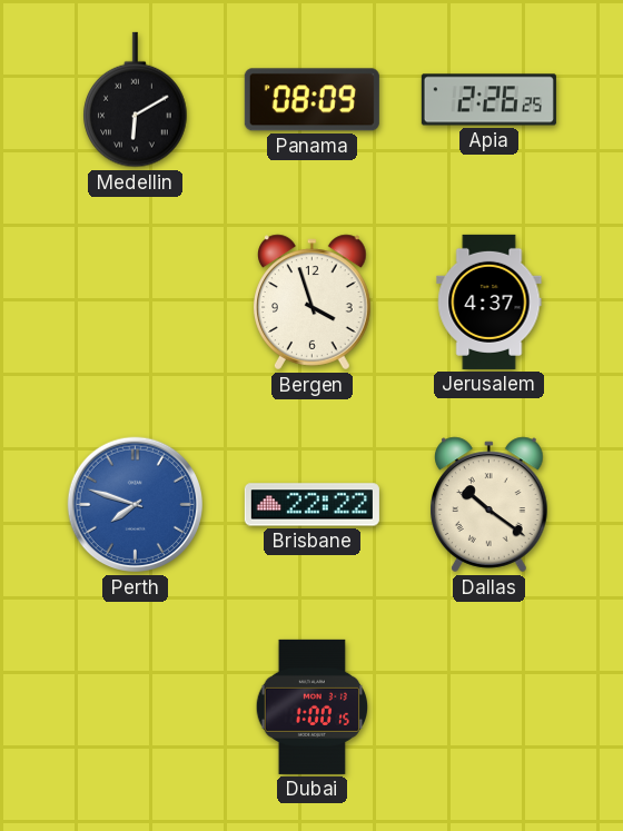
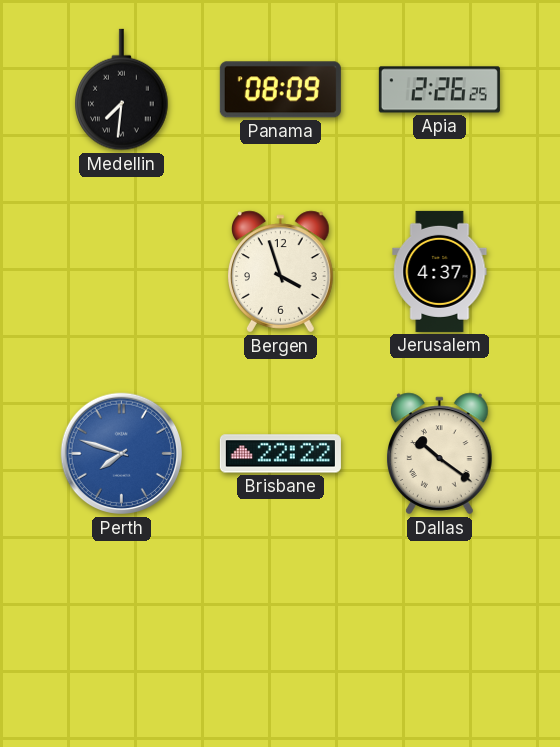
Medellin: 6:10 -> 7:31
Dubai: 1:00 -> none
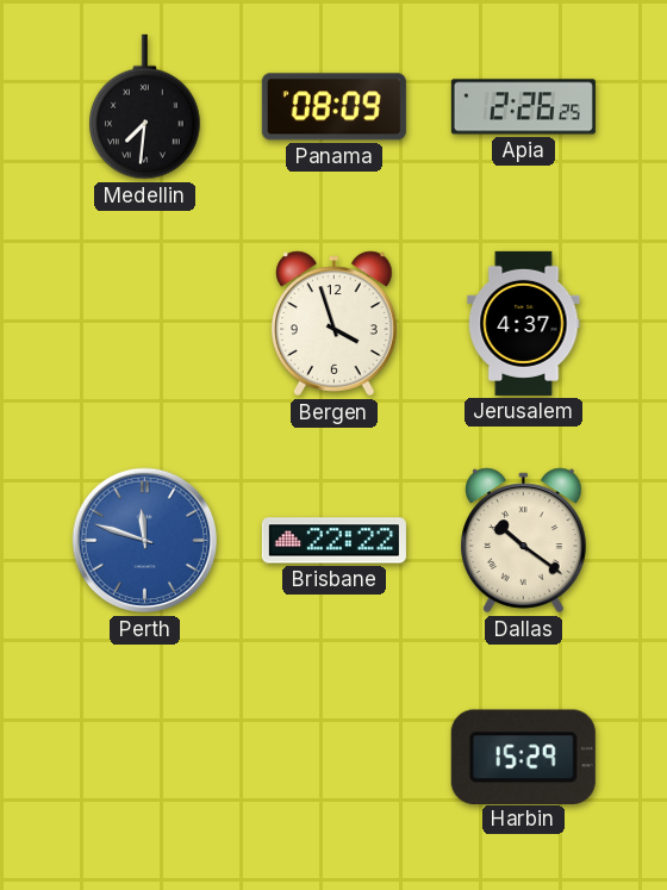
Perth: 7:48 -> 11:48
Harbin: none -> 15:29
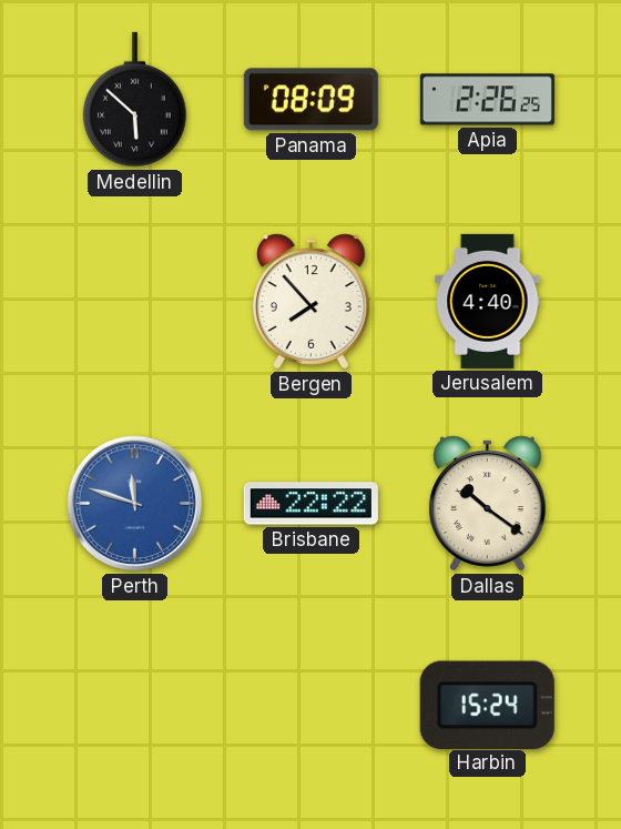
Medellin: 7:31 -> 5:52
Bergen: 3:57 -> 7:53
Jerusalem: 4:37 -> 4:40
Harbin: 15:29 -> 15:24
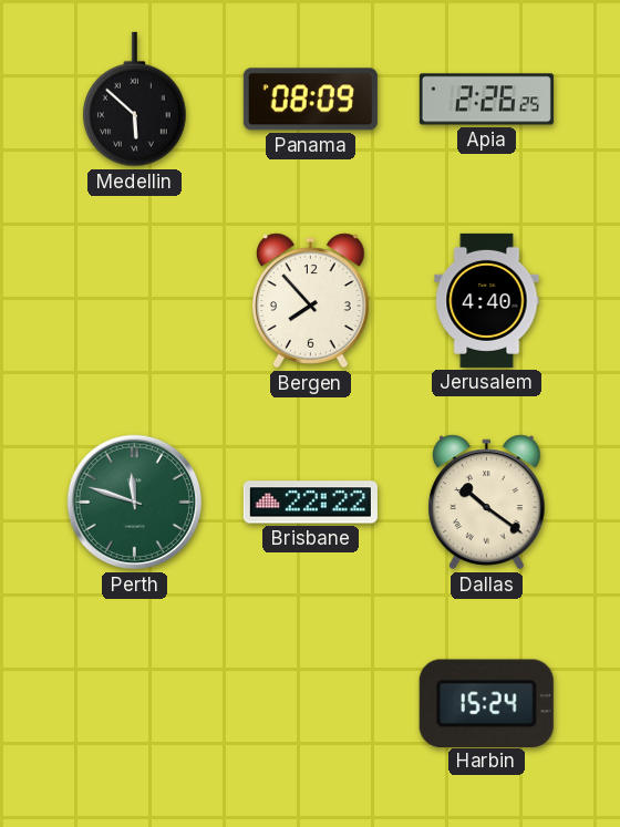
Perth dial: blue -> green
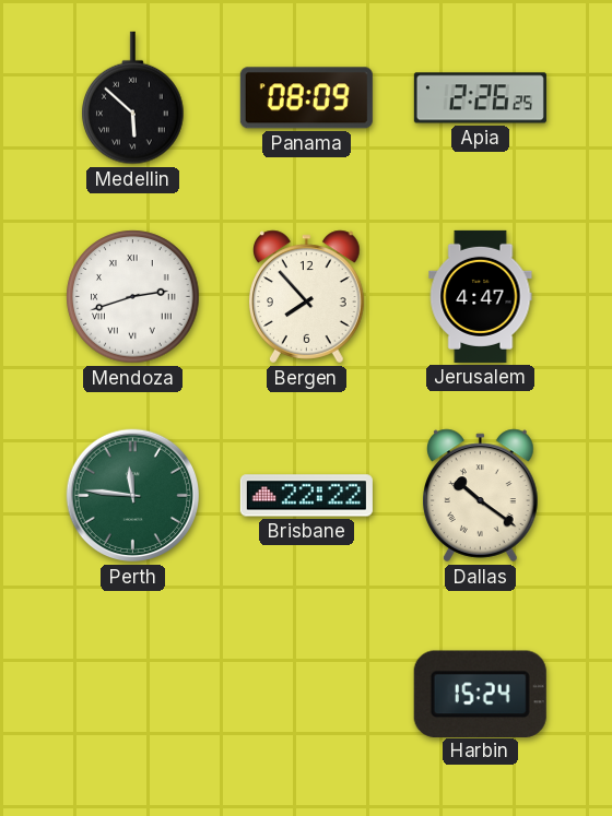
Mendoza: none -> 2:42
Jerusalem: 4:40 -> 4:47
Perth: 11:48 -> 11:46
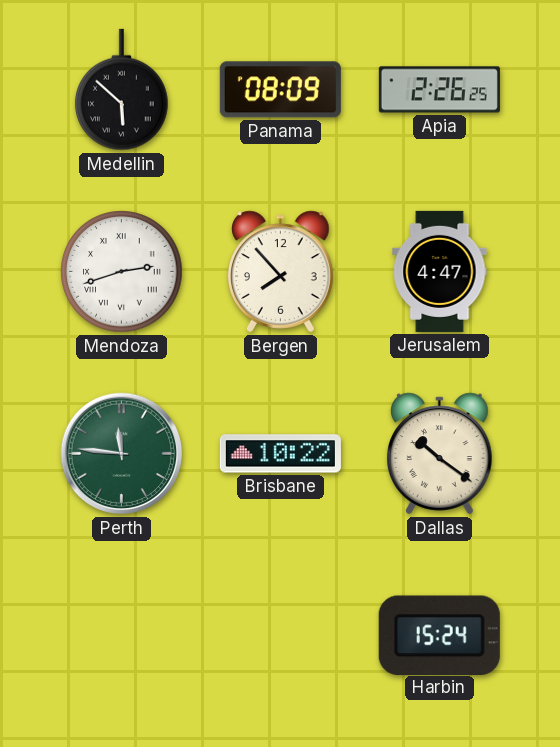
Brisbane: 22:22 -> 10:22
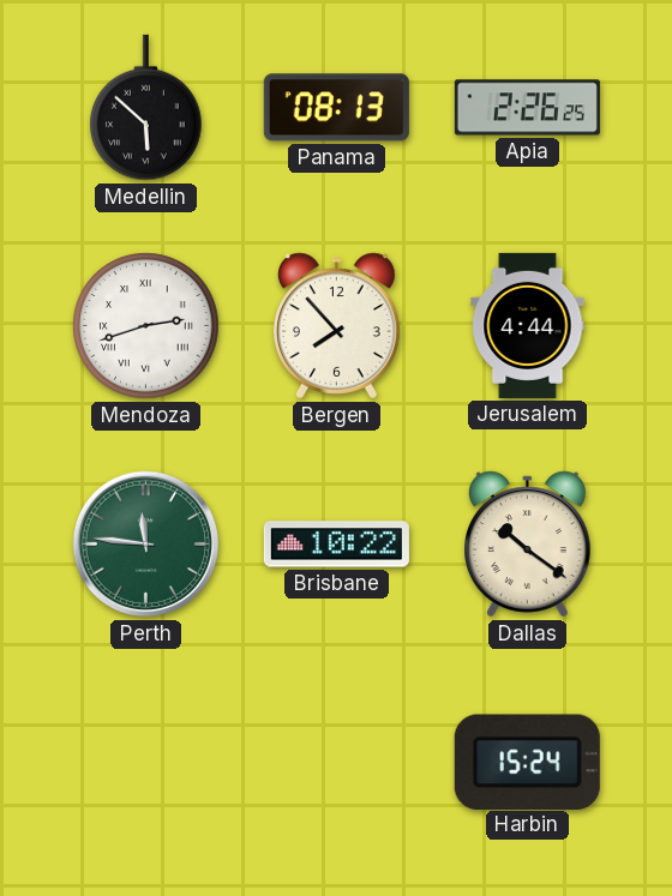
Panama: 08:09 -> 08:13
Jerusalem: 4:47 -> 4:44
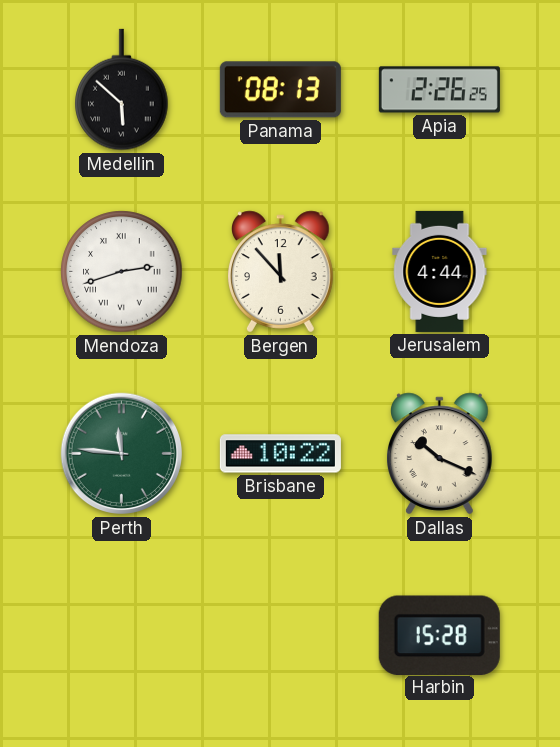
Bergen: 7:53 -> 11:53
Dallas: 10:21 -> 10:19
Harbin: 15:24 -> 15:28
